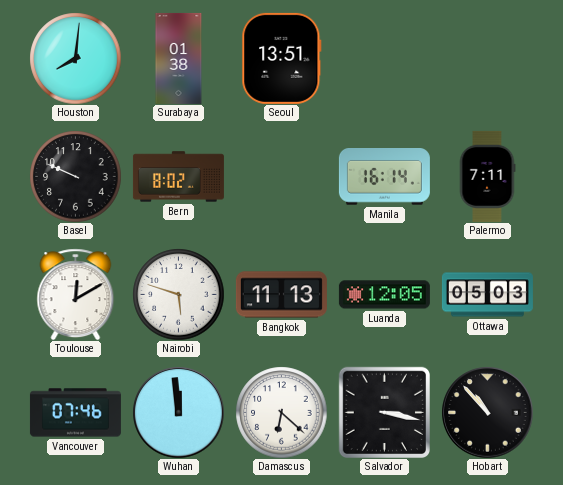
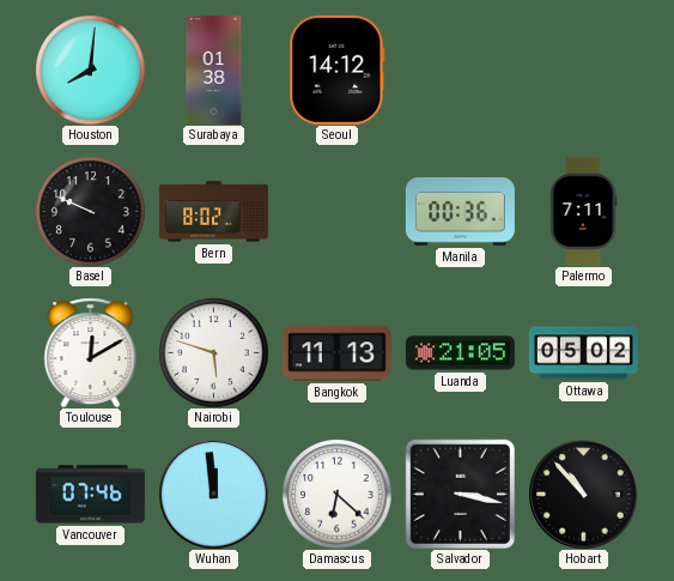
Seoul: 13:51 -> 14:12
Manila: 16:14 -> 00:36
Luanda: 12:05 -> 21:05
Ottawa: 05:03 -> 05:02
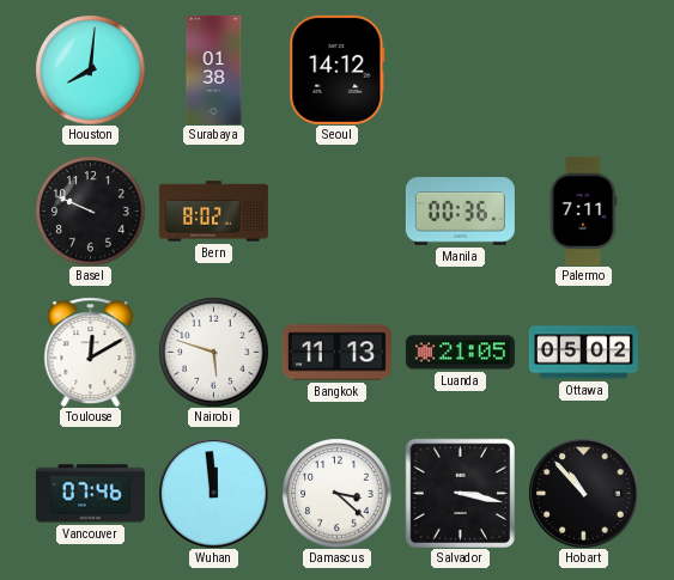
Damascus: 6:22 -> 3:22
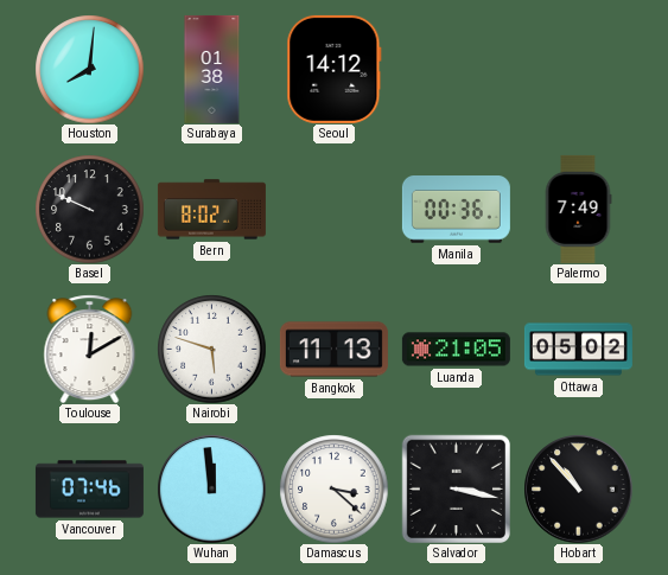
Palermo: 7:11 -> 7:49
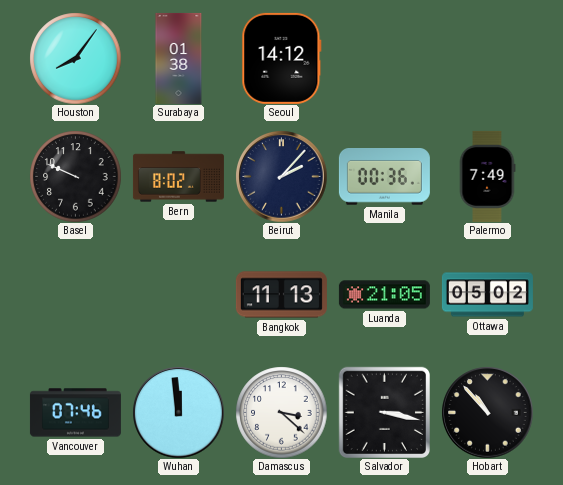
Houston: 8:01 -> 8:06
Beirut: none -> 2:07
Toulouse: 12:10 -> none
Nairobi: 5:48 -> none
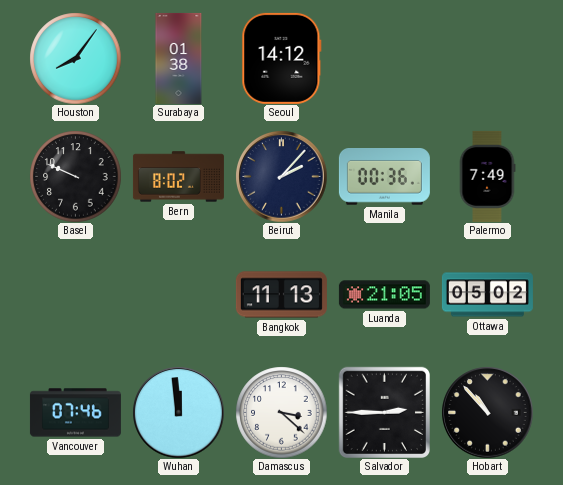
Salvador: 3:17 -> 2:45
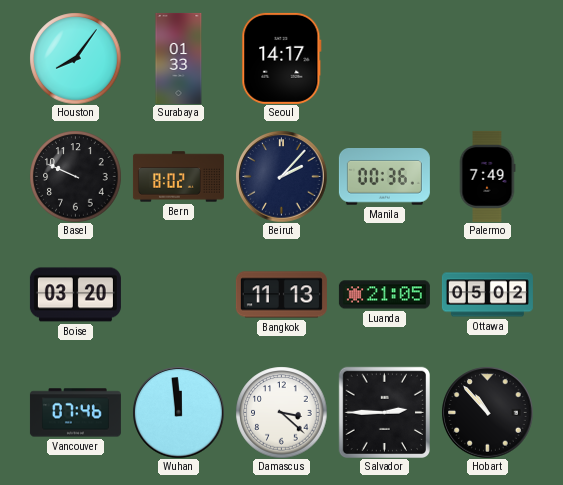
Surabaya: 01:38 -> 01:33
Seoul: 14:12 -> 14:17
Boise: none -> 03:20
